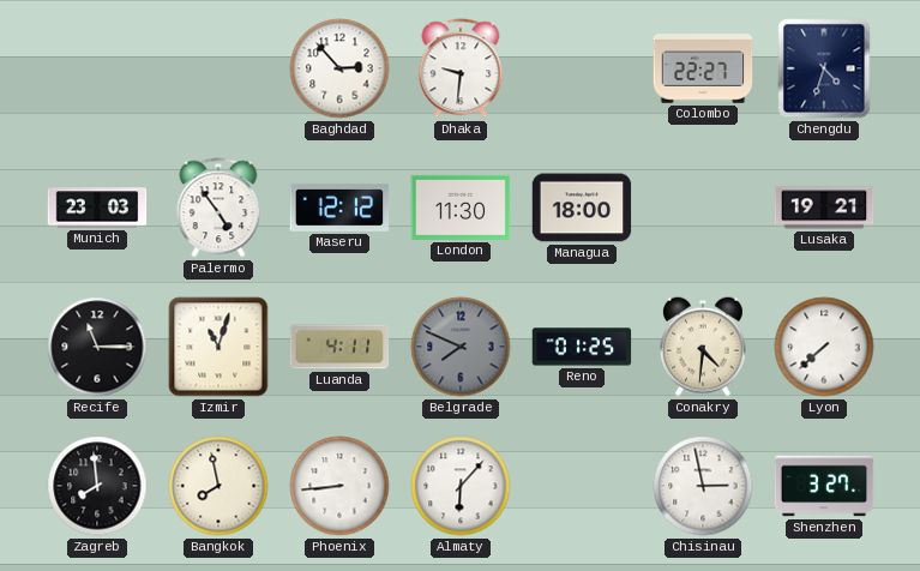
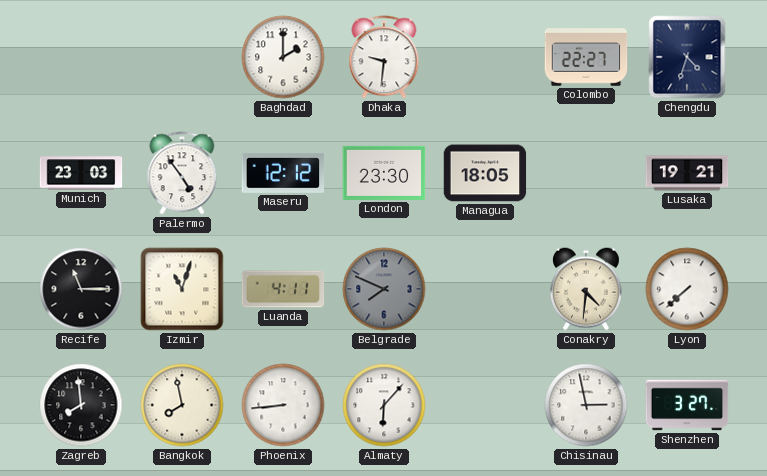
Baghdad: 2:53 -> 2:00
London: 11:30 -> 23:30
Managua: 18:00 -> 18:05
Reno: 01:25 -> none
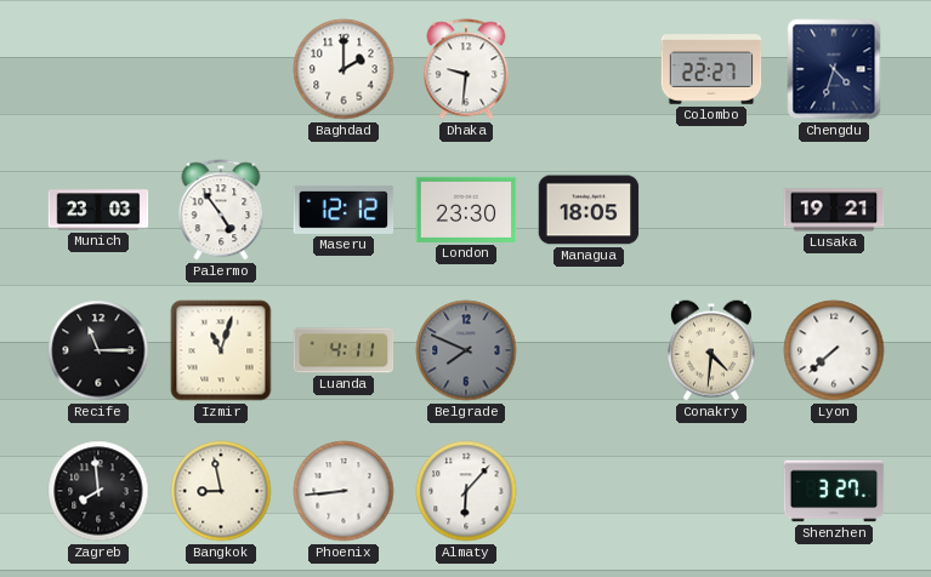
Bangkok: 7:58 -> 8:58
Chisinau: 2:58 -> none
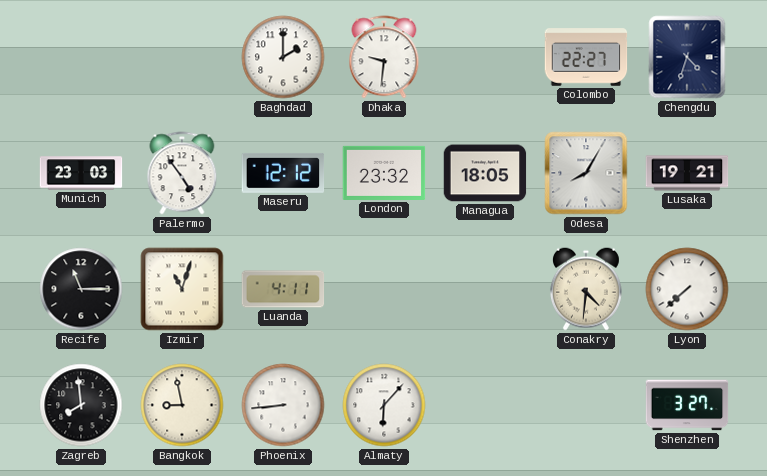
London: 23:30 -> 23:32
Odesa: none -> 8:05
Belgrade: 7:49 -> none
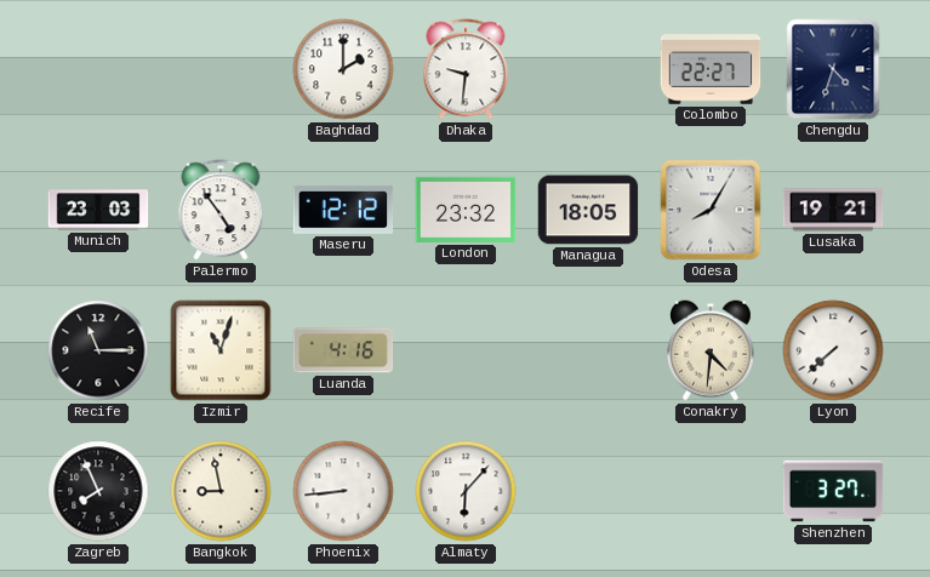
Luanda: 4:11 -> 4:16
Zagreb: 7:59 -> 7:56
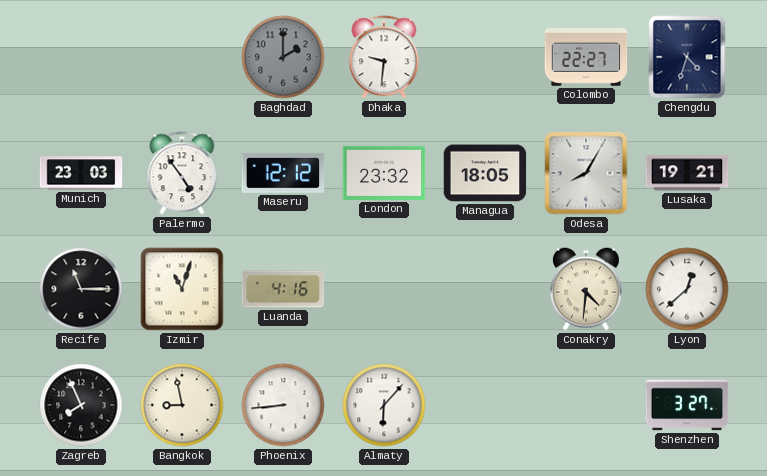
Baghdad dial: white -> grey
Lyon: 7:38 -> 12:38
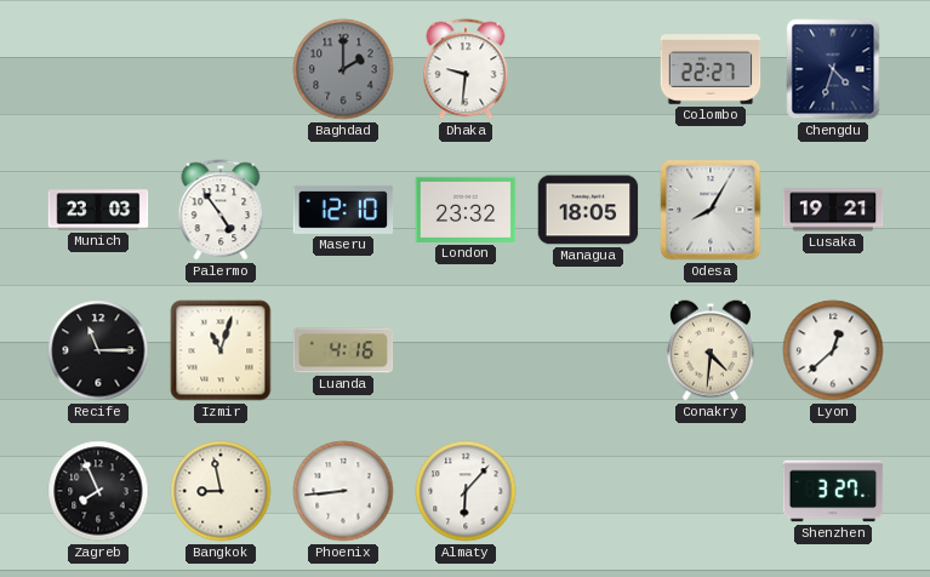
Maseru: 12:12 -> 12:10
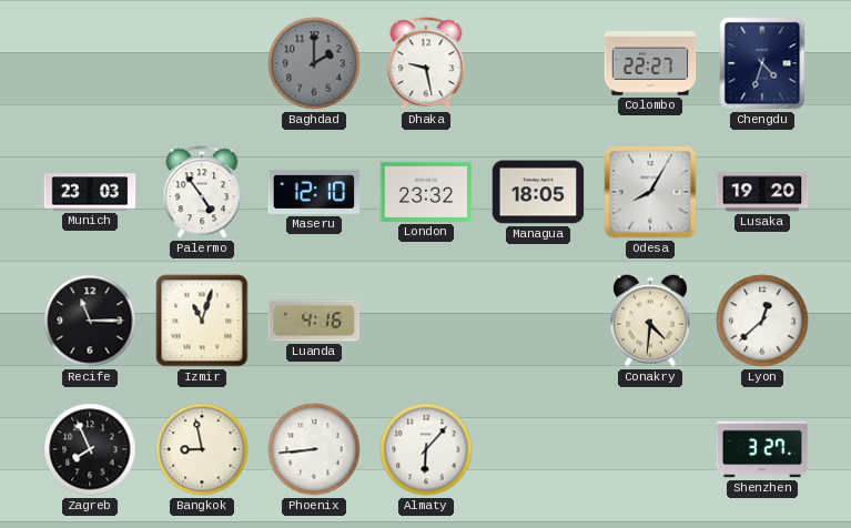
Dhaka: 9:31 -> 9:28
Lusaka: 19:21 -> 19:20
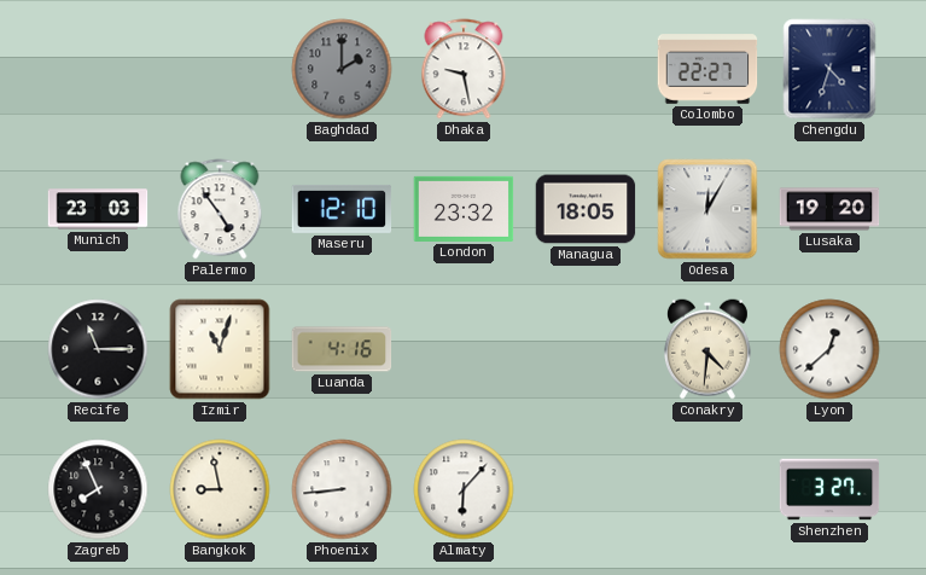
Odesa: 8:05 -> 12:05
